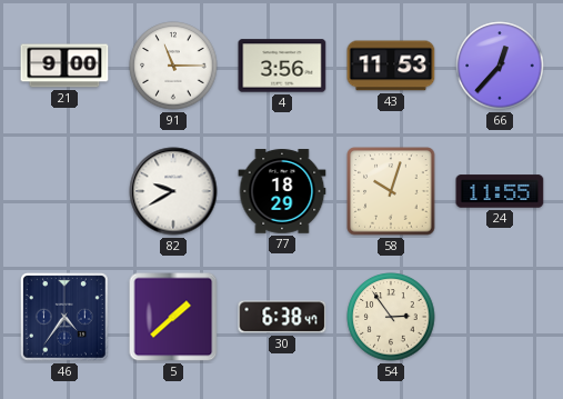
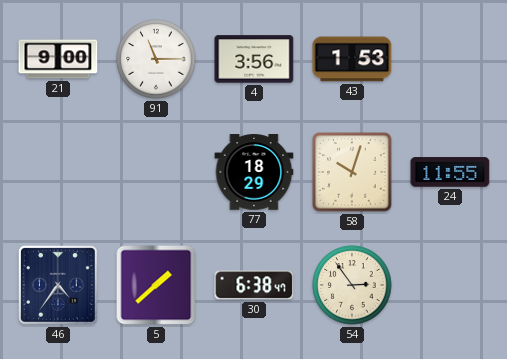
43: 11:53 -> 1:53
66: 12:37 -> none
82: 9:40 -> none
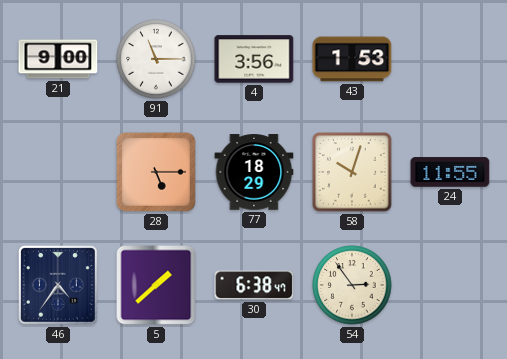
28: none -> 5:15
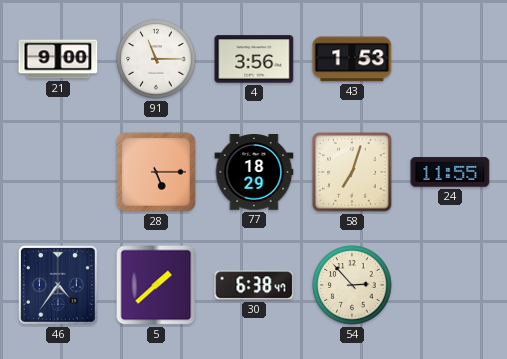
58: 10:03 -> 7:03
54: 2:54 -> 2:53
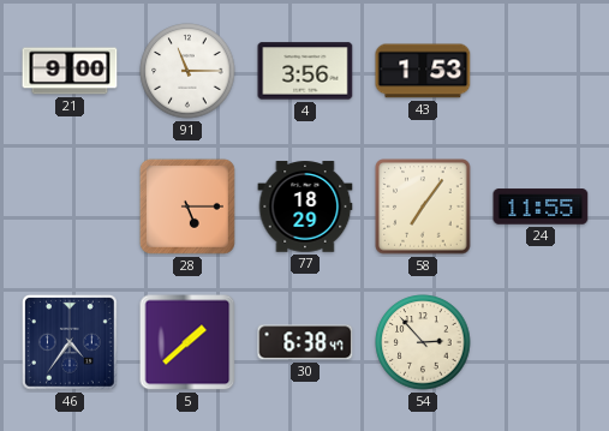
58: 7:03 -> 7:06
